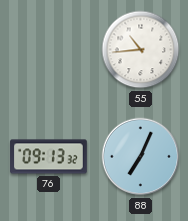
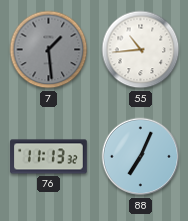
7: none -> 1:29
76: 09:13 -> 11:13
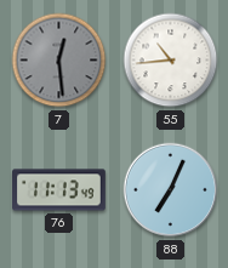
7: 1:29 -> 12:29
76: 11:13:32 -> 11:13:49
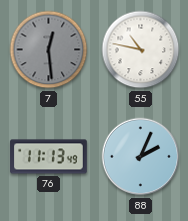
55: 10:44 -> 10:47
88: 7:04 -> 2:04
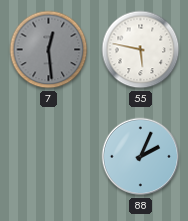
55: 10:47 -> 5:47
76: 11:13 -> none
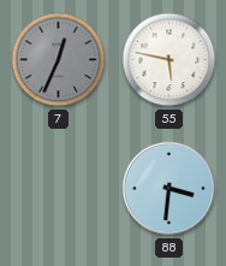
7: 12:29 -> 12:34
88: 2:04 -> 3:31
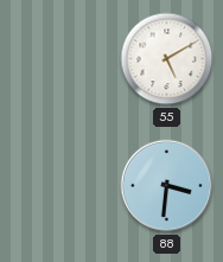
7: 12:34 -> none
55: 5:47 -> 5:10
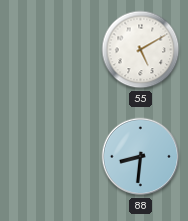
88: 3:31 -> 8:31
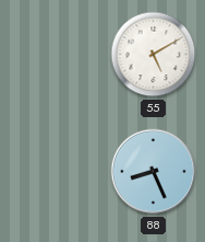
88: 8:31 -> 8:26
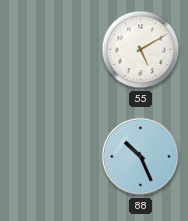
88: 8:26 -> 10:26
